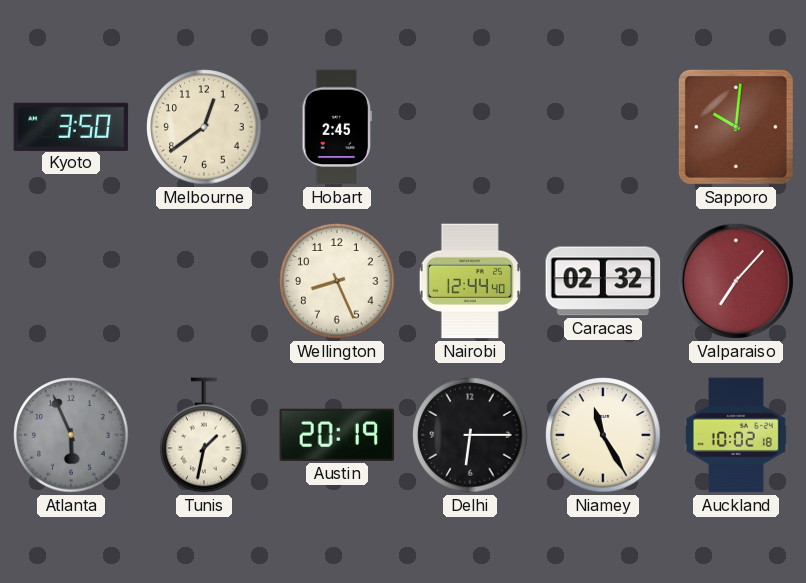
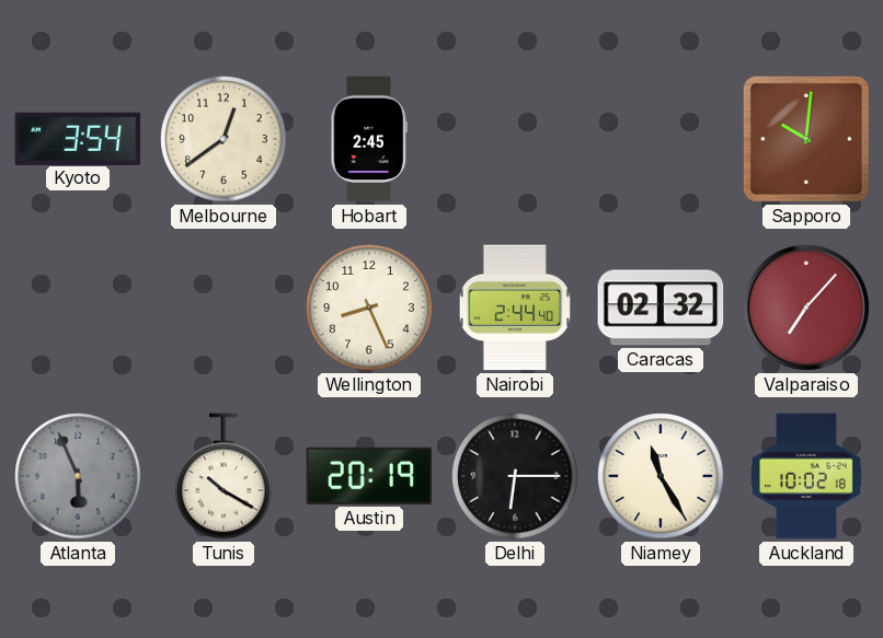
Kyoto: 3:50 -> 3:54
Nairobi: 12:44 -> 2:44
Tunis: 1:32 -> 10:20
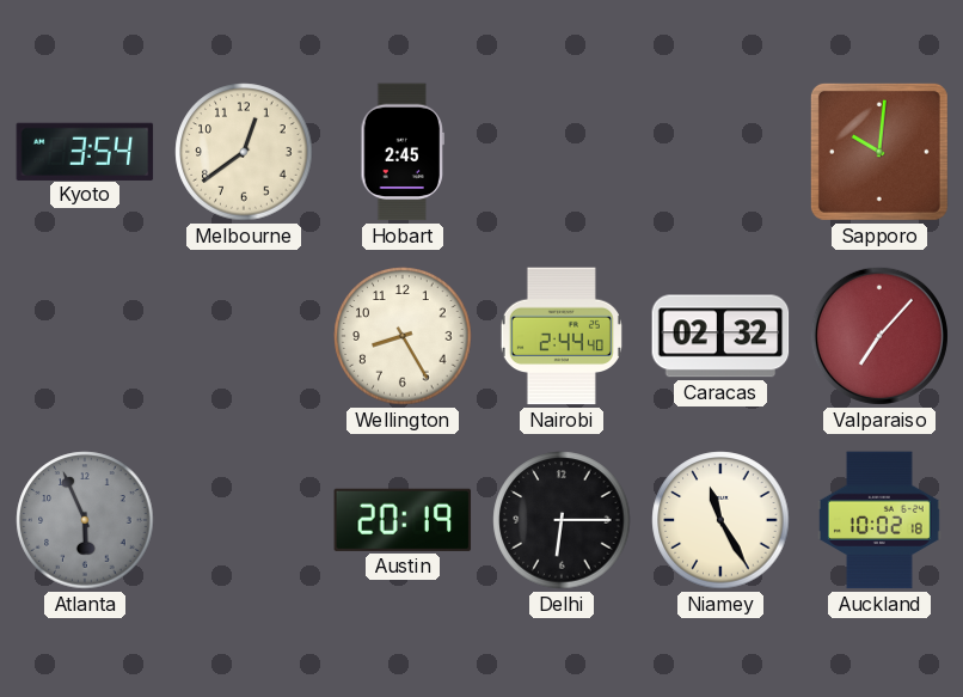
Wellington: 8:26 -> 8:25
Tunis: 10:20 -> none
